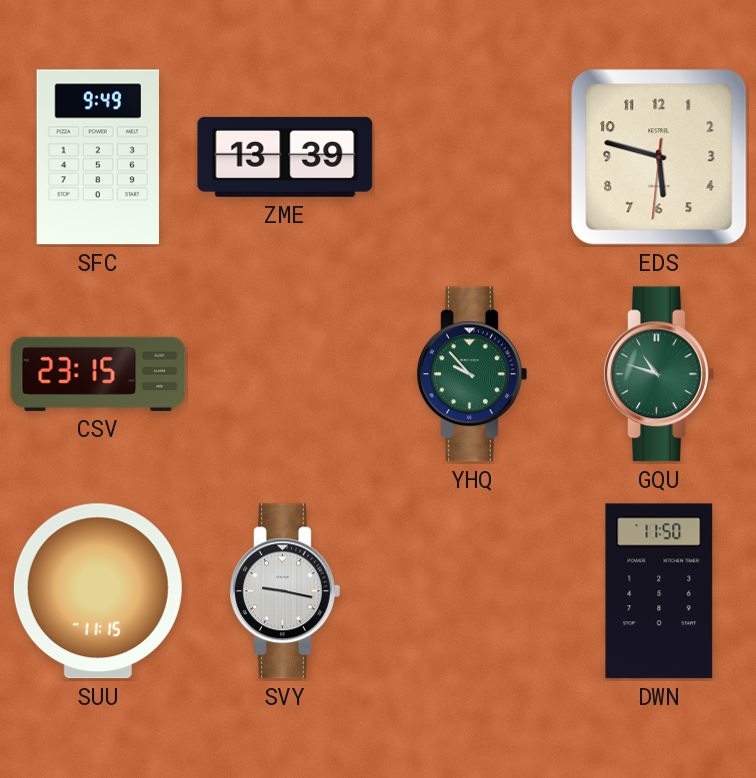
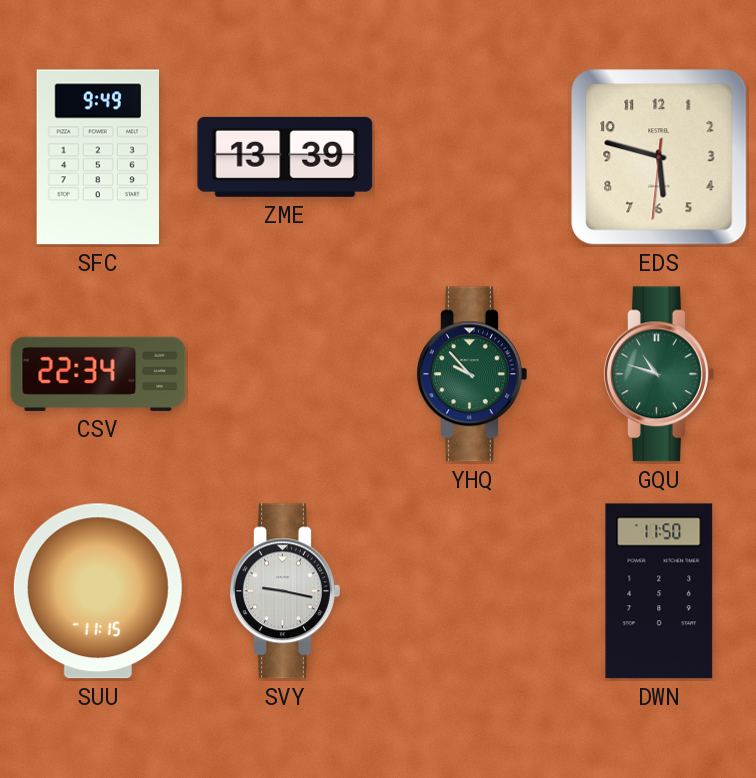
CSV: 23:15 -> 22:34
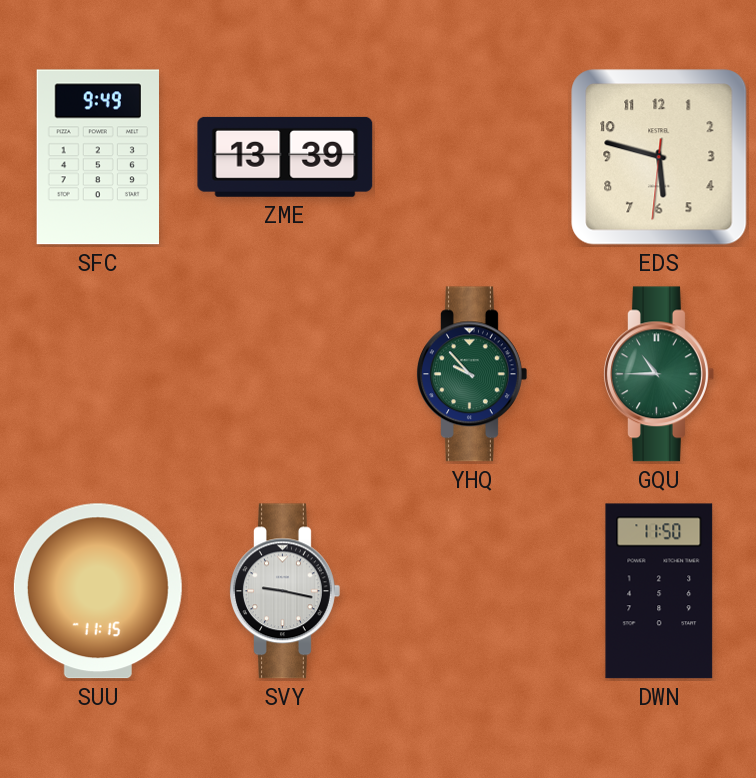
CSV: 22:34 -> none
GQU: 10:48 -> 10:45
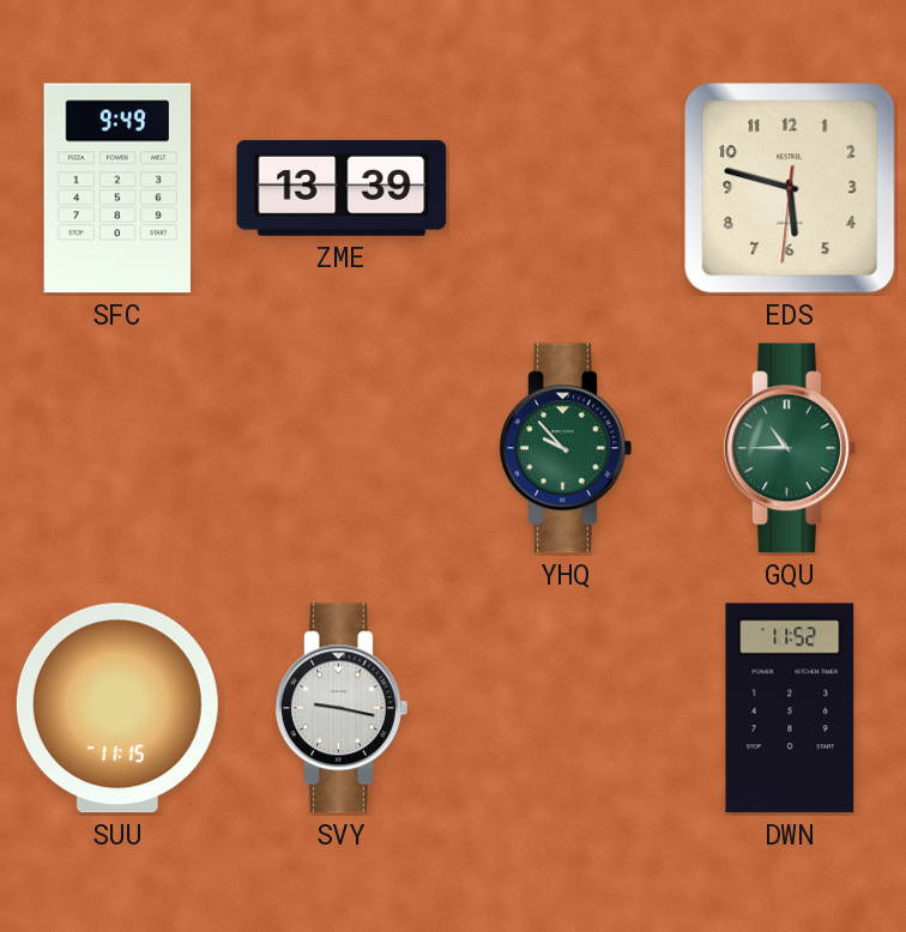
DWN: 11:50 -> 11:52
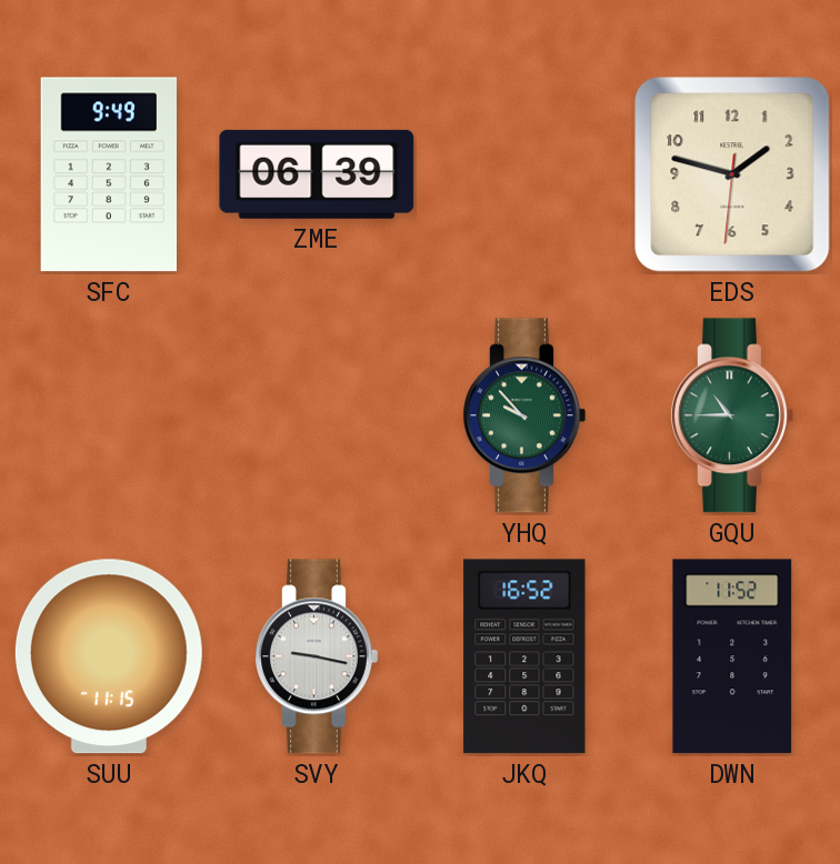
ZME: 13:39 -> 06:39
EDS: 5:47 -> 1:47
JKQ: none -> 16:52
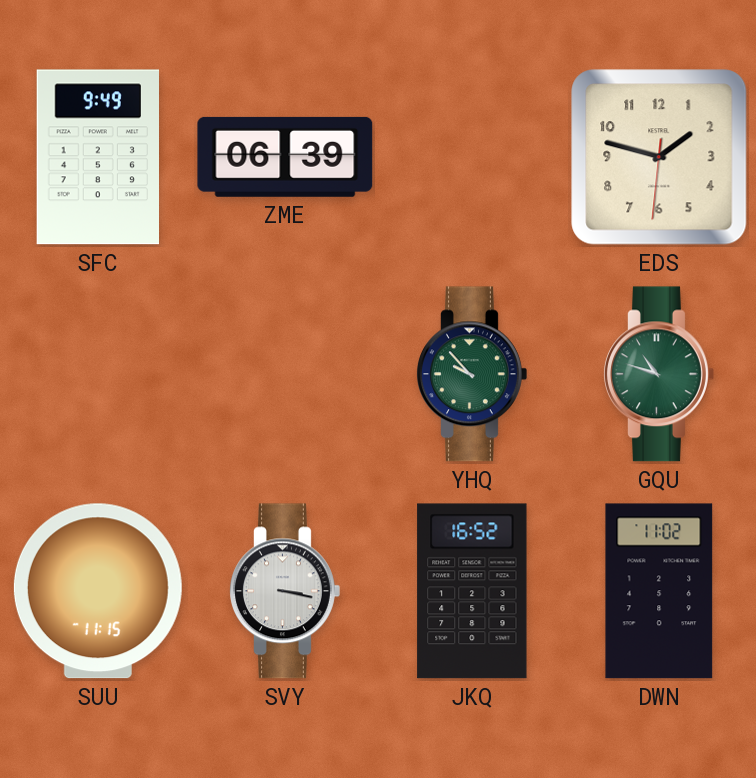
GQU: 10:45 -> 10:48
SVY: 9:17 -> 3:17
DWN: 11:52 -> 11:02
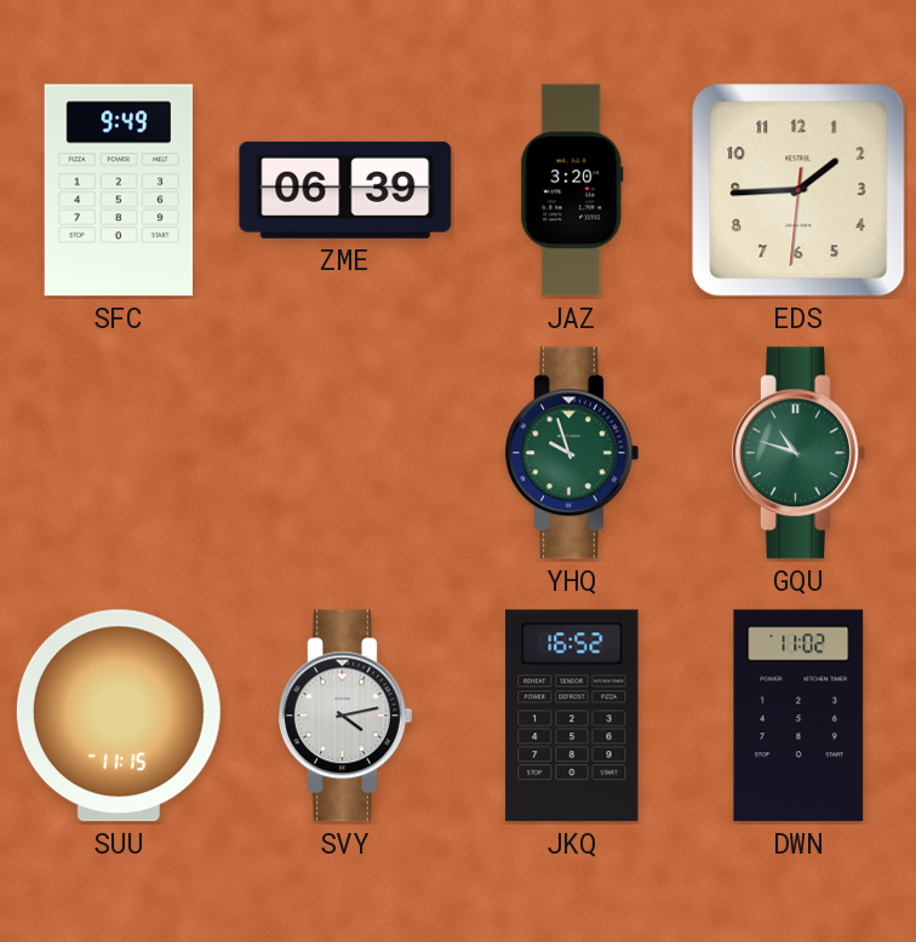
JAZ: none -> 3:20
EDS: 1:47 -> 1:44
YHQ: 9:53 -> 9:57
SVY: 3:17 -> 4:13
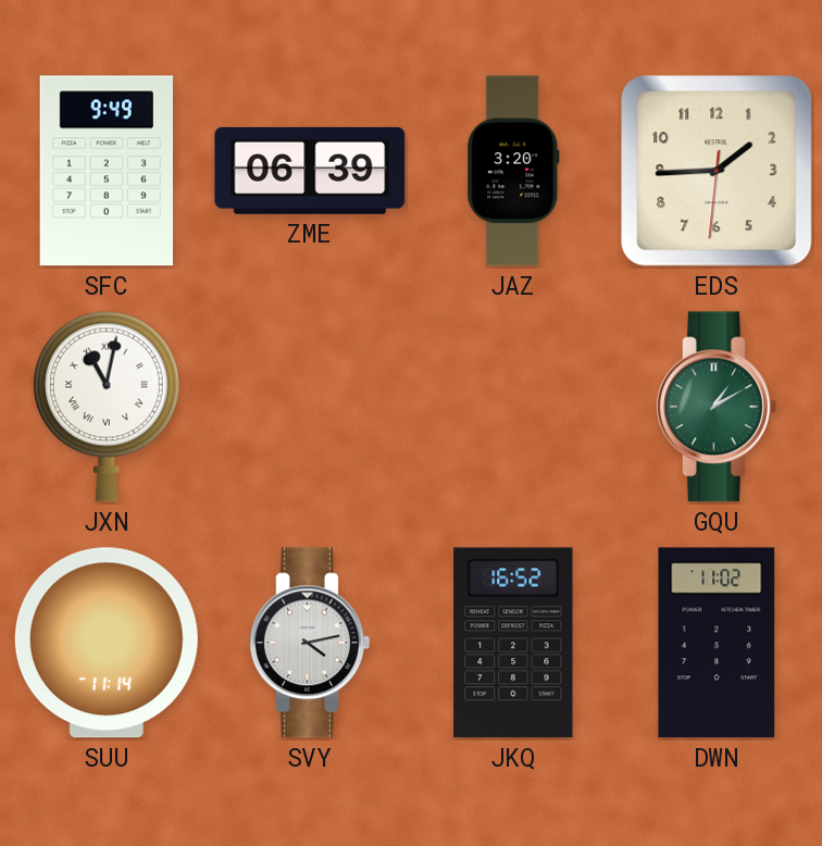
JXN: none -> 11:02
YHQ: 9:57 -> none
GQU: 10:48 -> 1:10
SUU: 11:15 -> 11:14
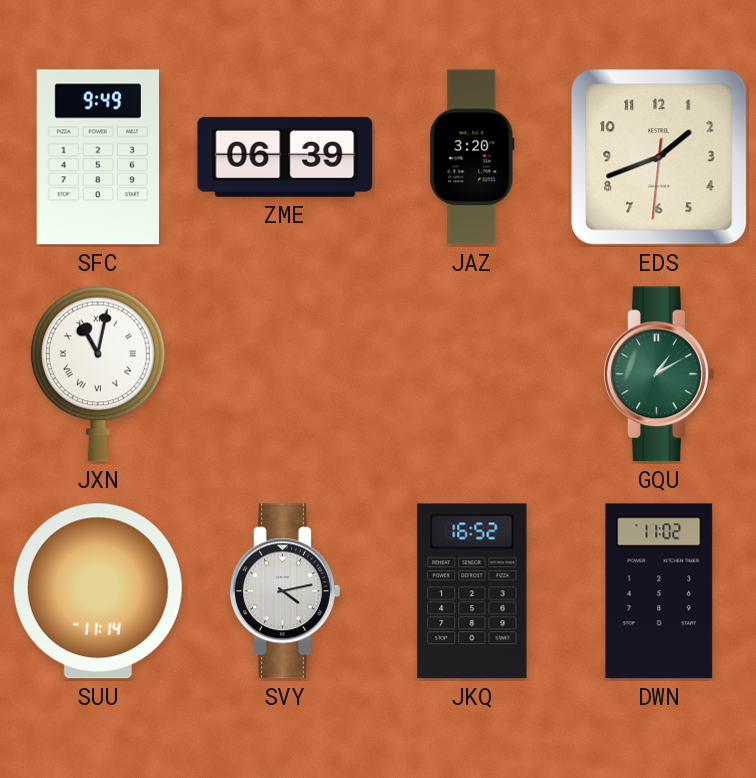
EDS: 1:44 -> 1:41
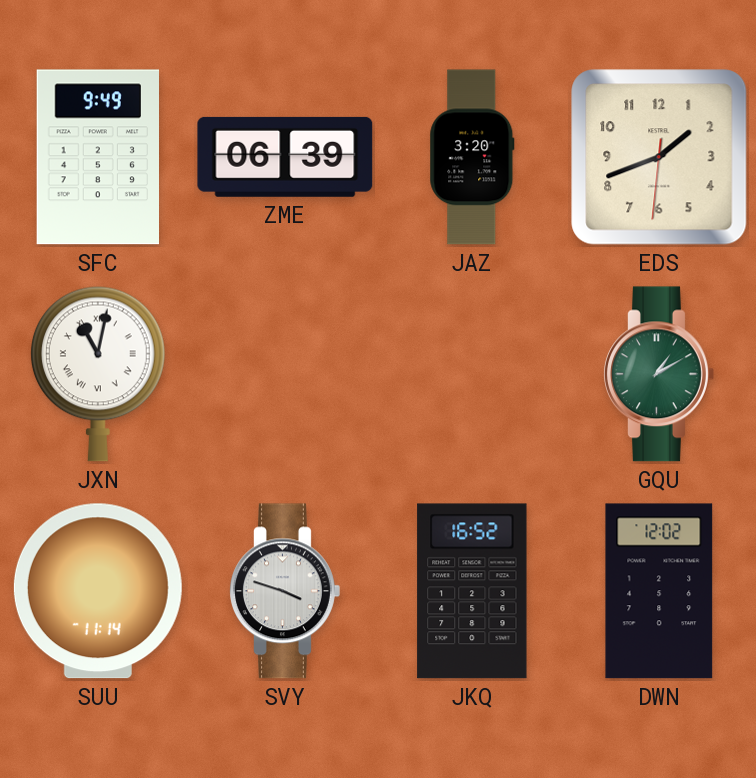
SVY: 4:13 -> 3:48
DWN: 11:02 -> 12:02
